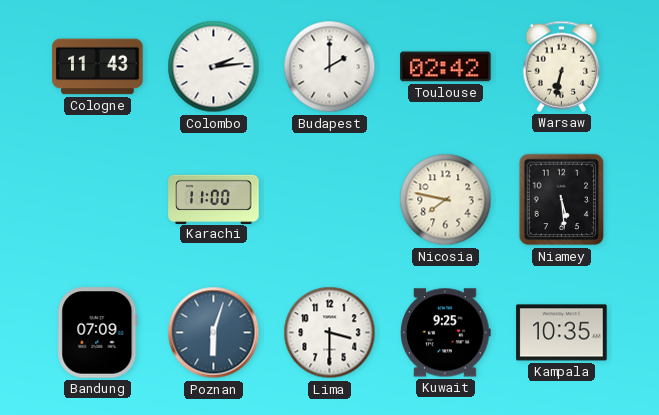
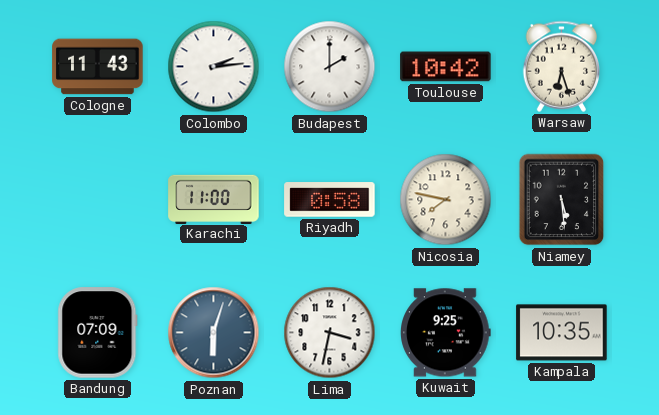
Toulouse: 02:42 -> 10:42
Warsaw: 6:32 -> 6:27
Riyadh: none -> 0:58
Lima: 3:30 -> 3:32
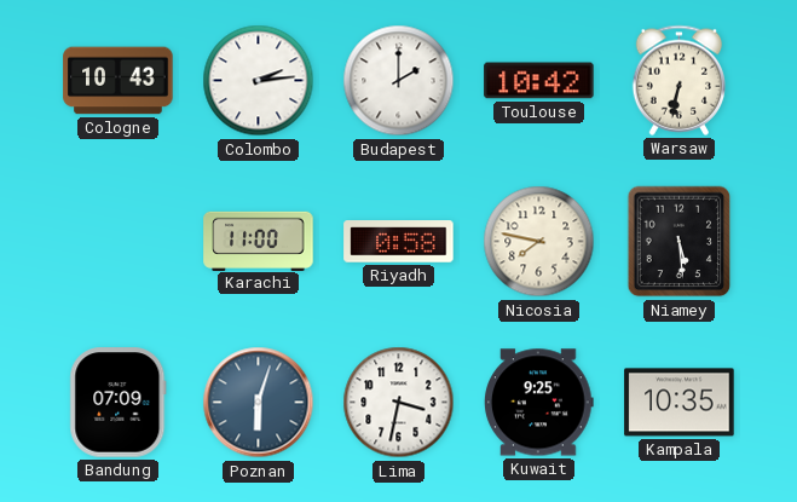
Cologne: 11:43 -> 10:43
Warsaw: 6:27 -> 6:32
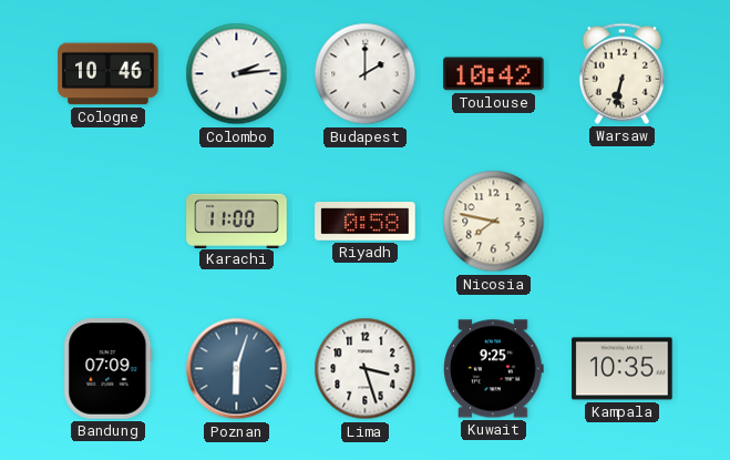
Cologne: 10:43 -> 10:46
Niamey: 5:29 -> none
Lima: 3:32 -> 3:27
